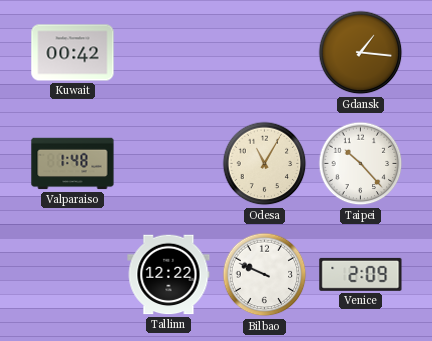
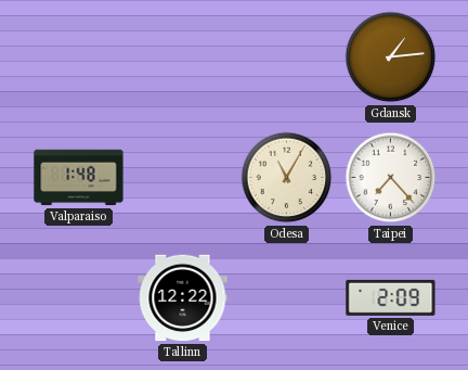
Kuwait: 00:42 -> none
Gdansk: 1:16 -> 1:14
Taipei: 10:23 -> 7:23
Bilbao: 9:49 -> none
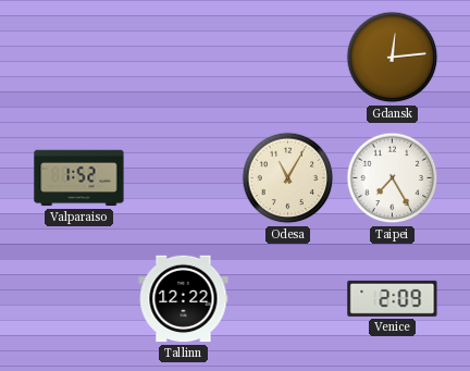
Gdansk: 1:14 -> 12:14
Valparaiso: 1:48 -> 1:52
Taipei: 7:23 -> 7:25
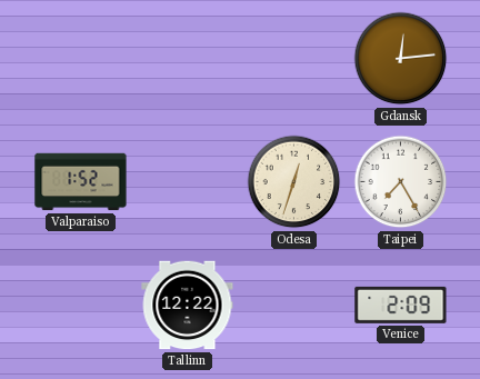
Odesa: 11:05 -> 12:33
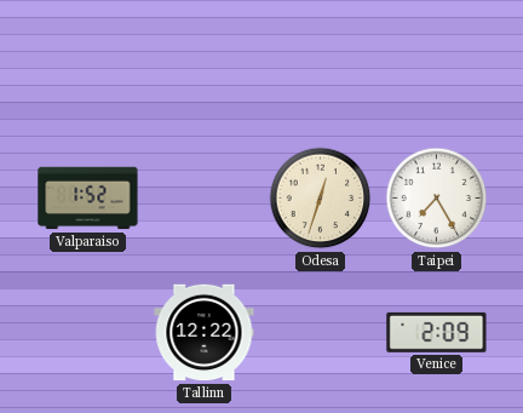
Gdansk: 12:14 -> none
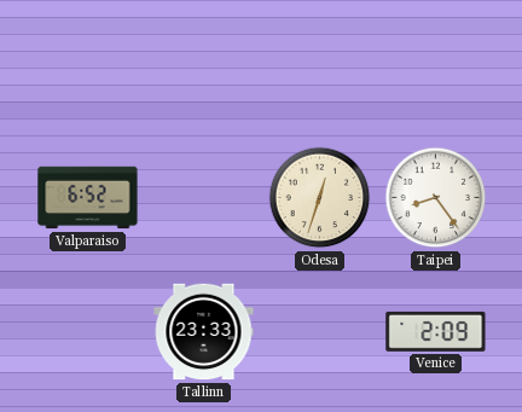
Valparaiso: 1:52 -> 6:52
Taipei: 7:25 -> 8:24
Tallinn: 12:22 -> 23:33
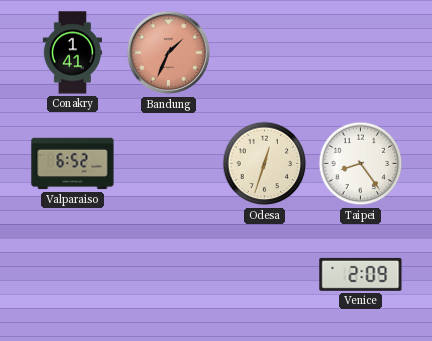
Conakry: none -> 1:41
Bandung: none -> 1:34
Tallinn: 23:33 -> none
